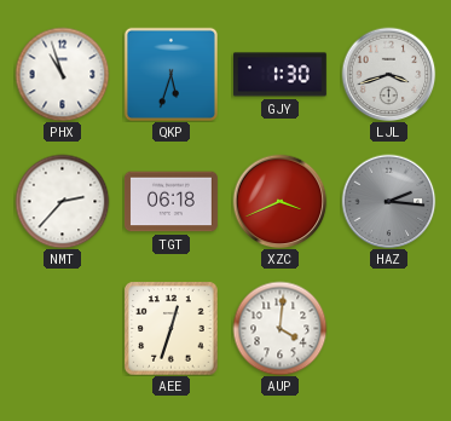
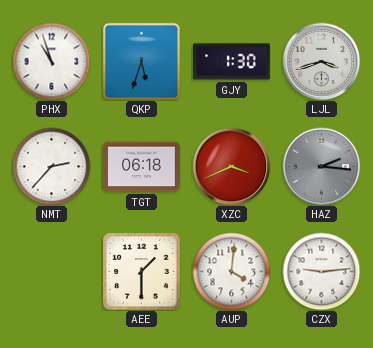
AEE: 12:33 -> 1:30
CZX: none -> 9:14
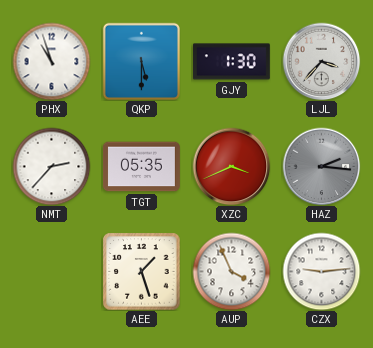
QKP: 5:33 -> 5:30
LJL: 3:42 -> 3:37
TGT: 06:18 -> 05:35
AEE: 1:30 -> 1:27
AUP: 4:01 -> 3:56
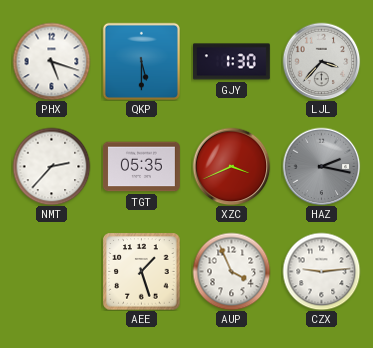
PHX: 10:57 -> 5:18
HAZ: 2:16 -> 2:17
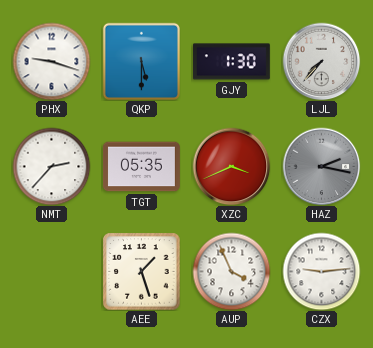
PHX: 5:18 -> 9:18
LJL: 3:37 -> 7:37
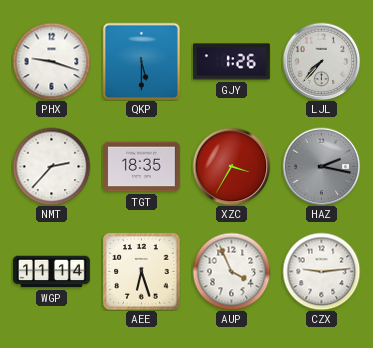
GJY: 1:30 -> 1:26
TGT: 05:35 -> 18:35
XZC: 3:41 -> 3:35
WGP: none -> 11:14
AEE: 1:27 -> 6:27
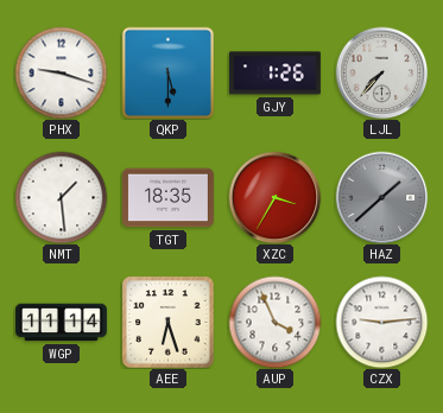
NMT: 2:37 -> 1:29
HAZ: 2:17 -> 1:38
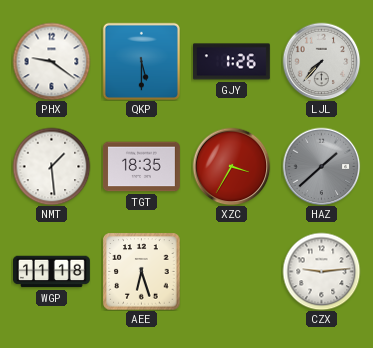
PHX: 9:18 -> 9:21
WGP: 11:14 -> 11:18
AUP: 3:56 -> none
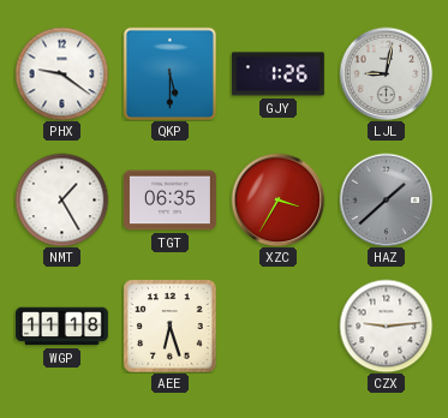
LJL: 7:37 -> 9:02
NMT: 1:29 -> 1:25
TGT: 18:35 -> 06:35
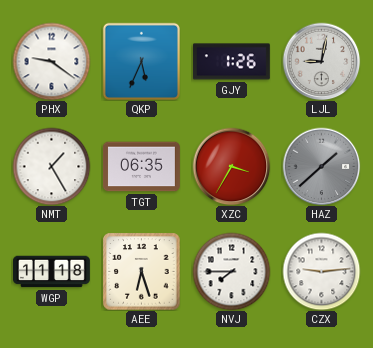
QKP: 5:30 -> 5:34
NVJ: none -> 7:45
